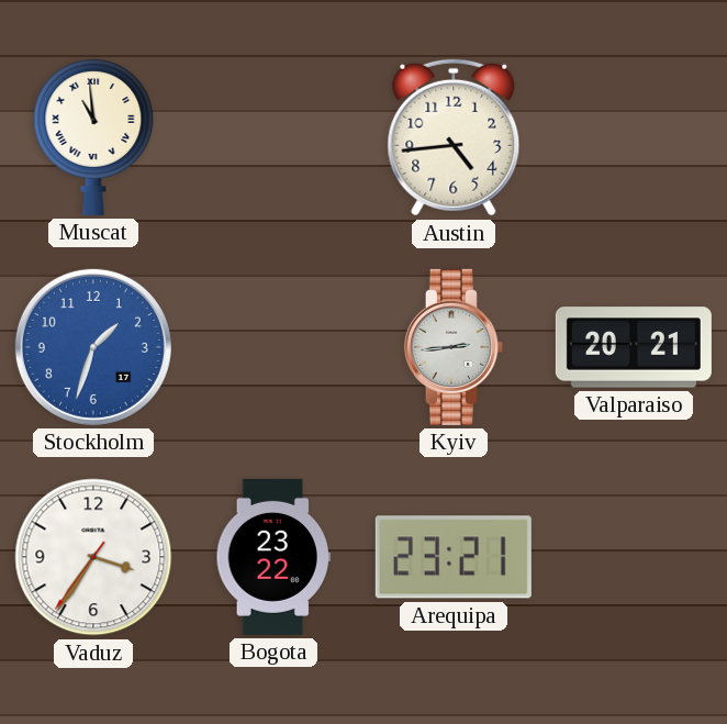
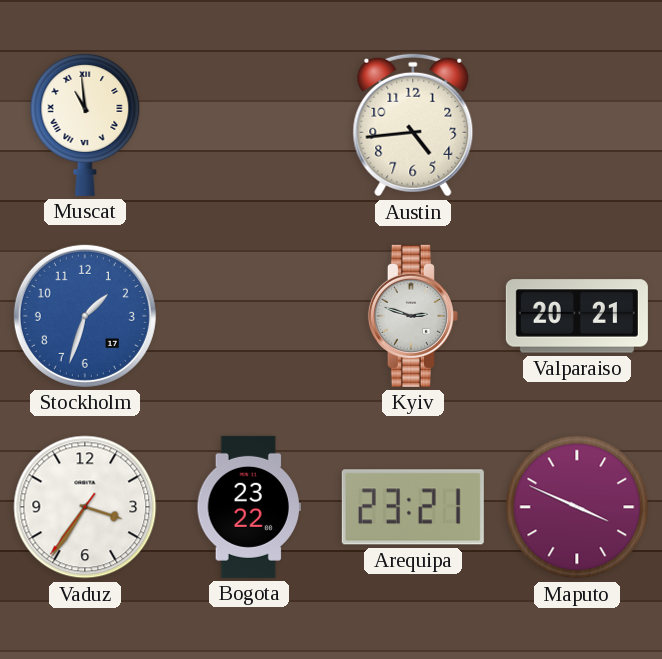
Kyiv: 2:44 -> 2:48
Maputo: none -> 3:49
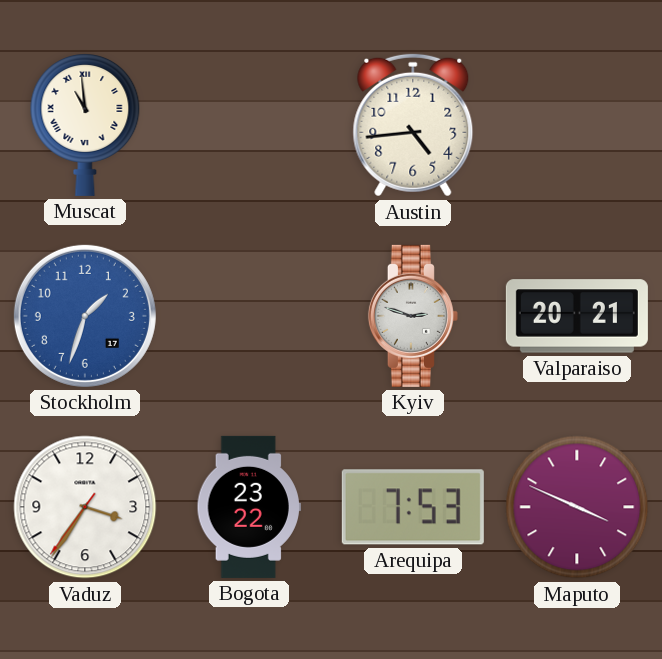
Arequipa: 23:21 -> 7:53
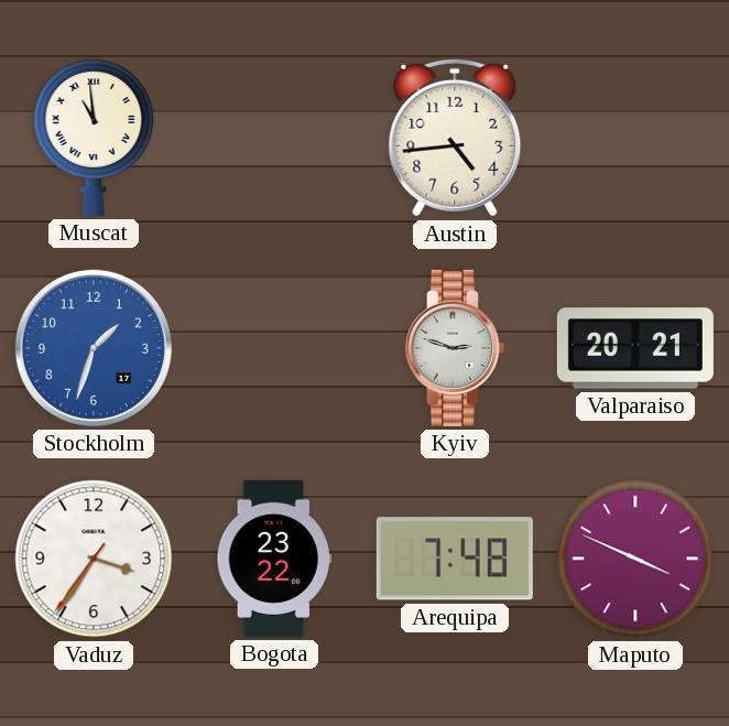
Arequipa: 7:53 -> 7:48
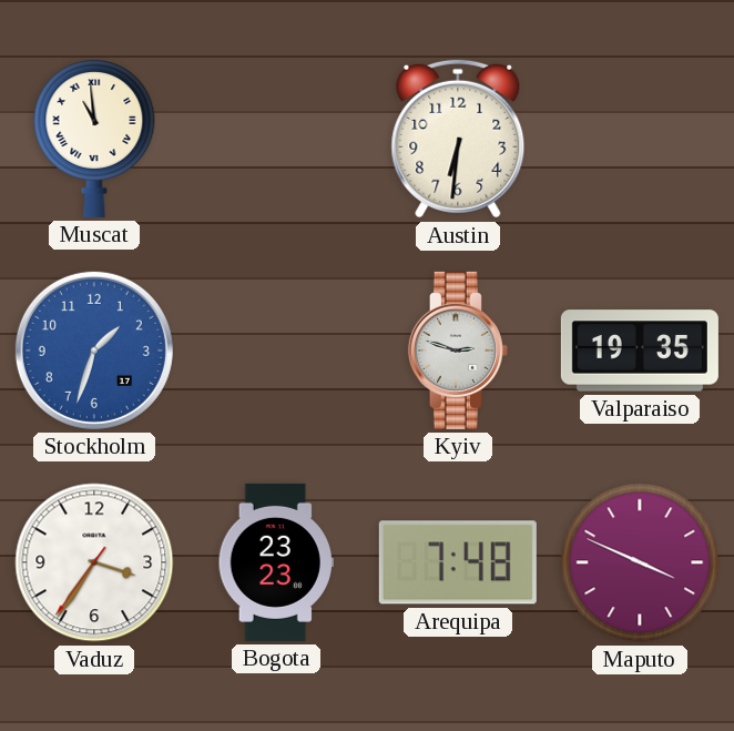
Austin: 4:44 -> 6:31
Valparaiso: 20:21 -> 19:35
Bogota: 23:22 -> 23:23
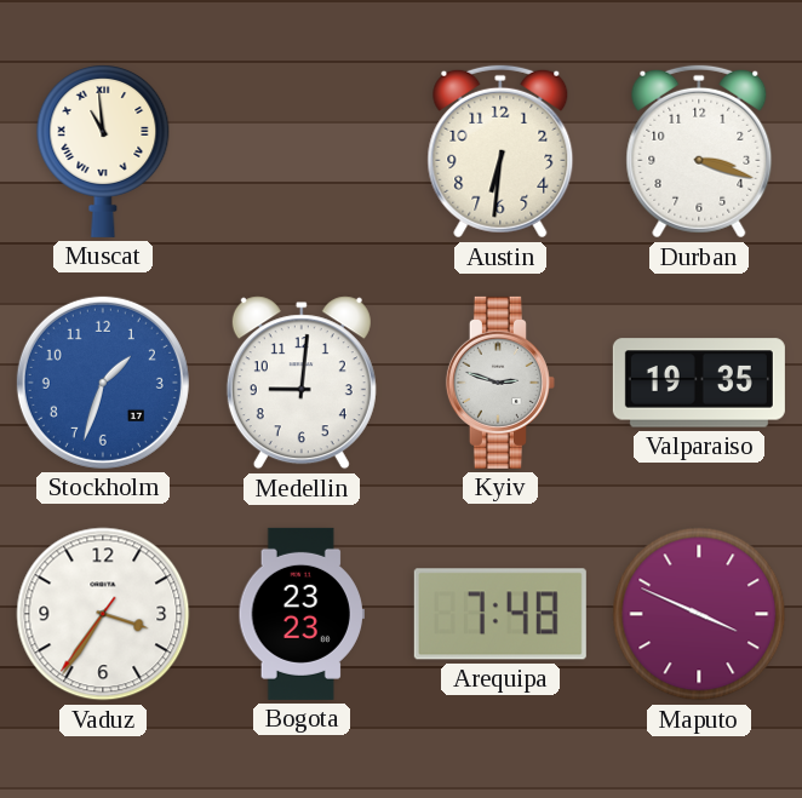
Durban: none -> 3:18
Medellin: none -> 9:01
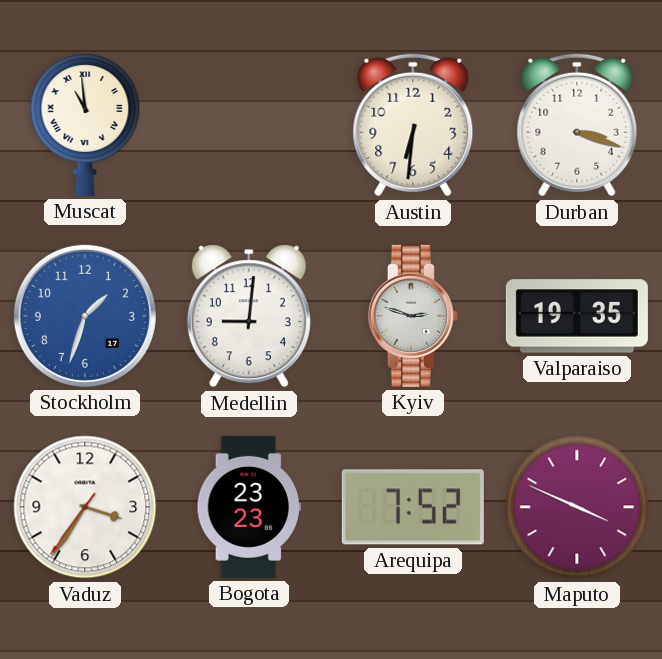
Arequipa: 7:48 -> 7:52
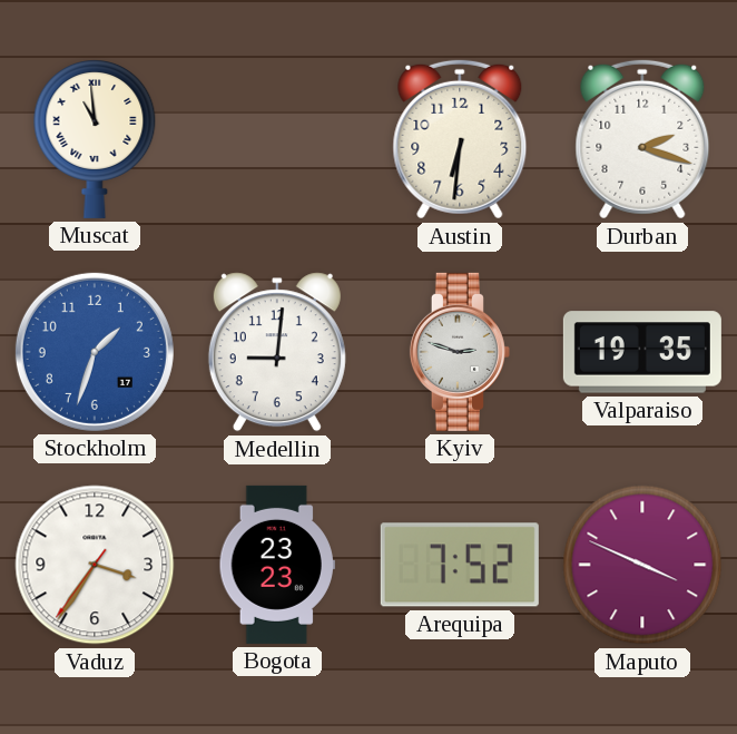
Durban: 3:18 -> 2:18
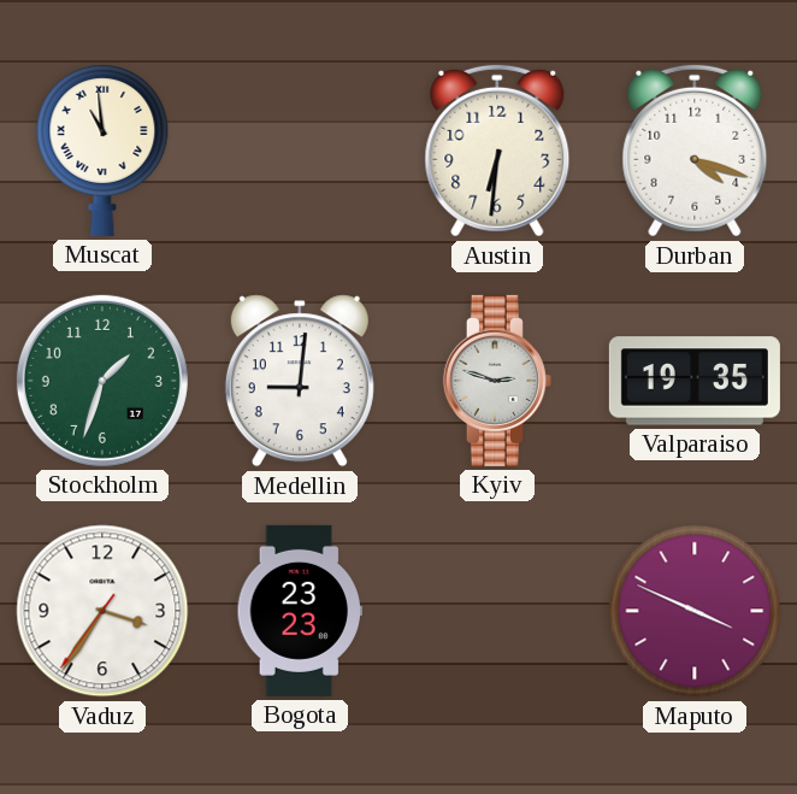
Durban: 2:18 -> 4:18
Stockholm dial: blue -> green
Arequipa: 7:52 -> none
